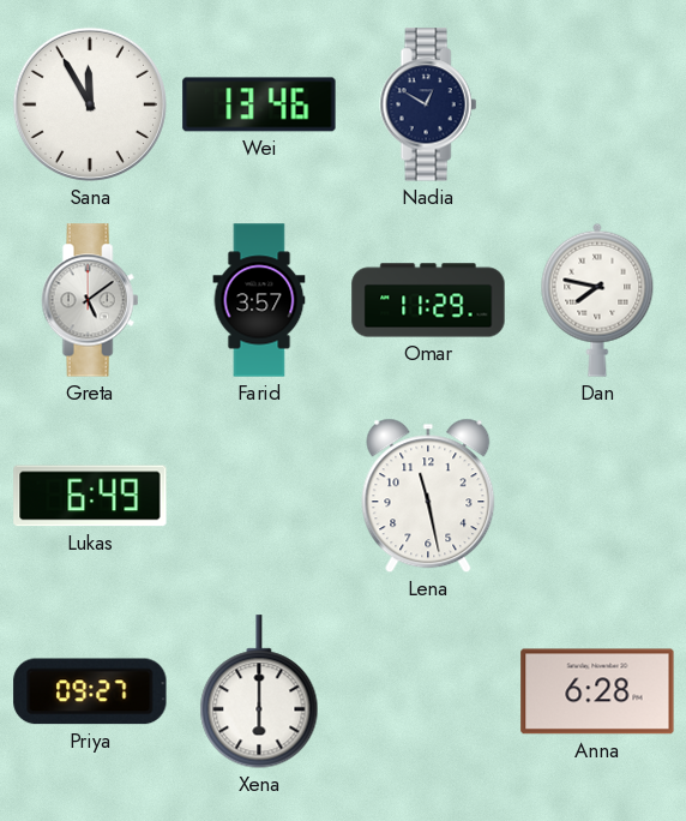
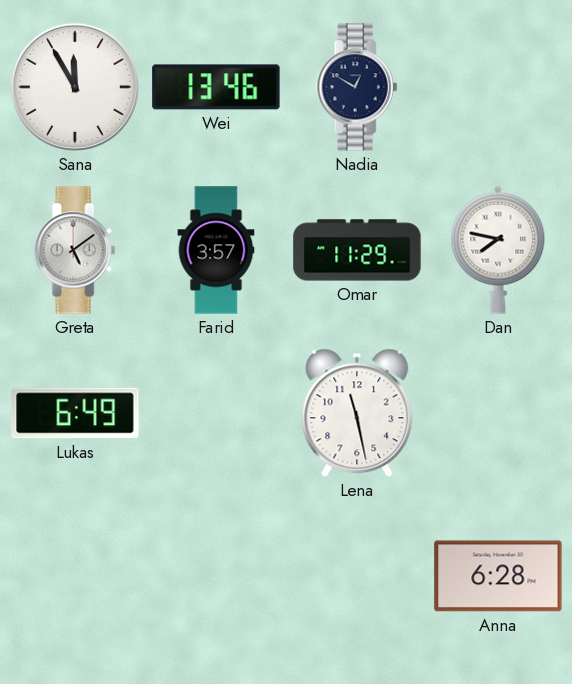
Priya: 09:27 -> none
Xena: 6:00 -> none
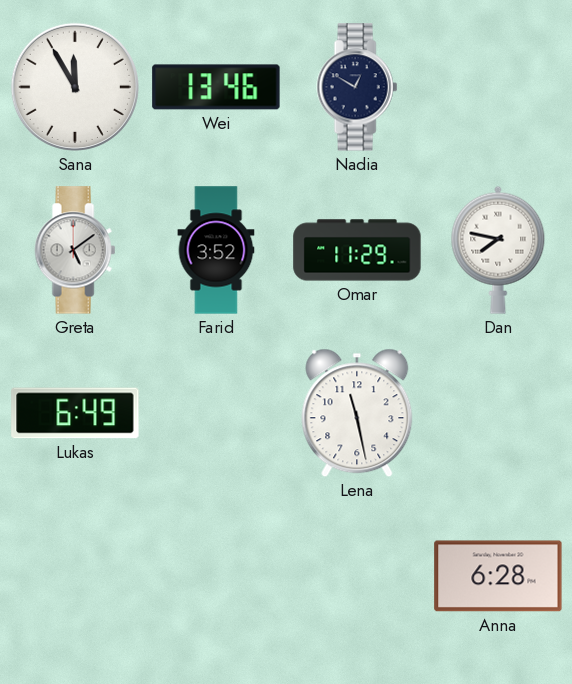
Farid: 3:57 -> 3:52
